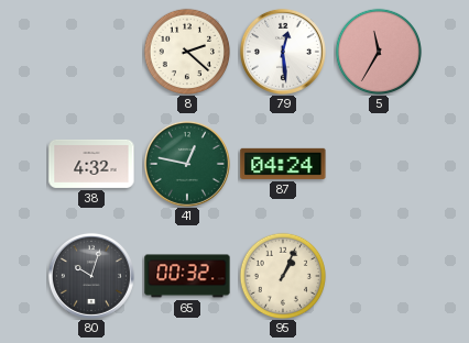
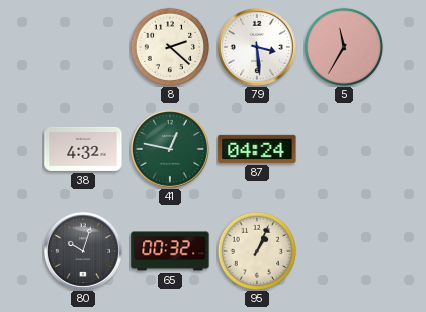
79: 12:29 -> 3:29
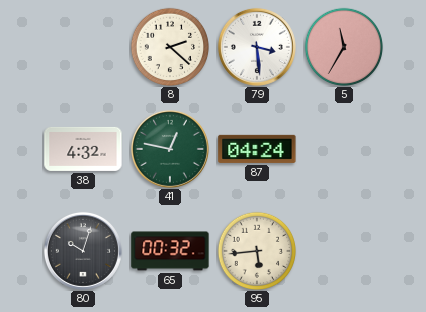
95: 1:04 -> 5:44
